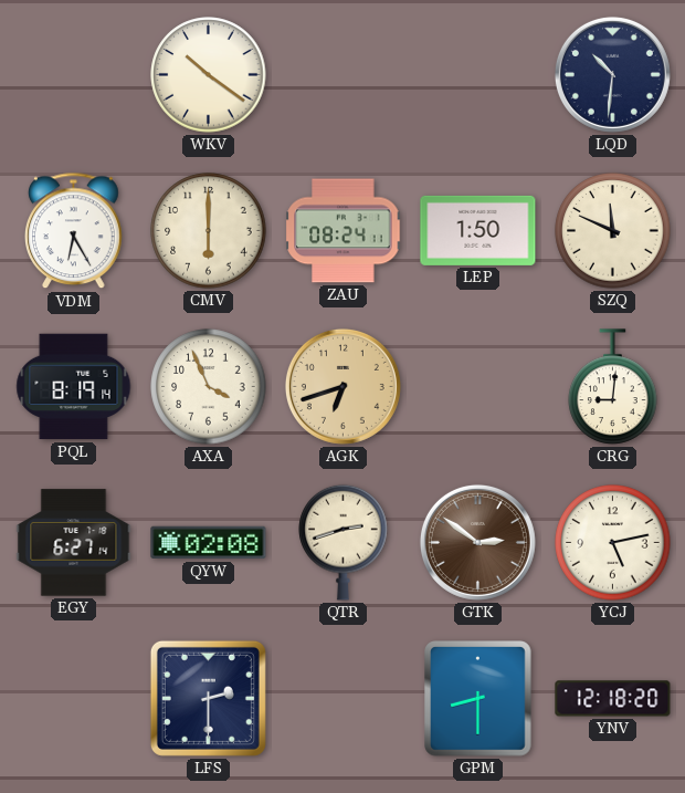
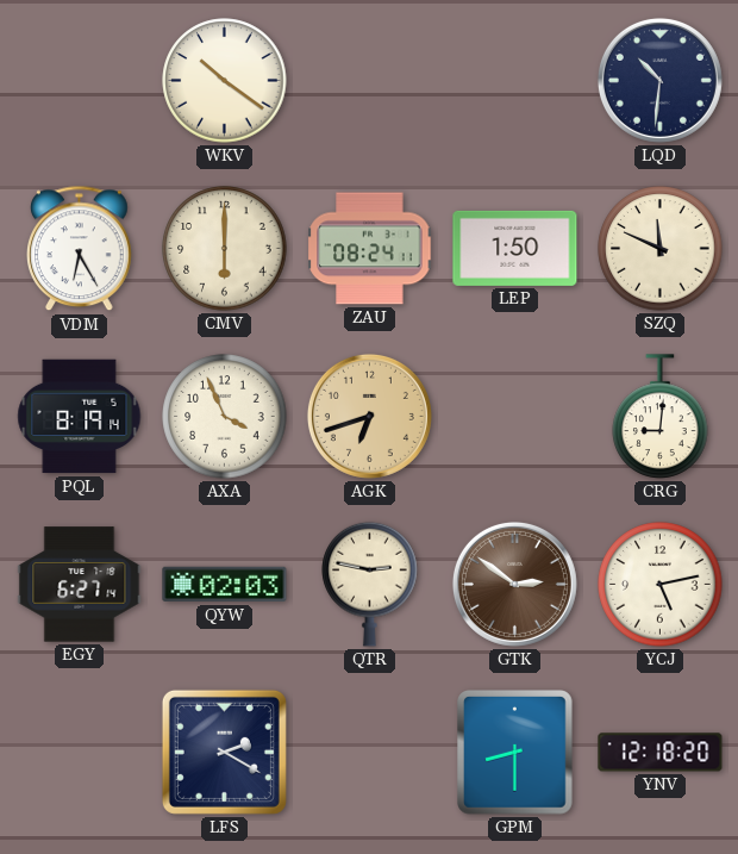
QYW: 02:08 -> 02:03
QTR: 2:42 -> 2:47
LFS: 2:30 -> 2:20
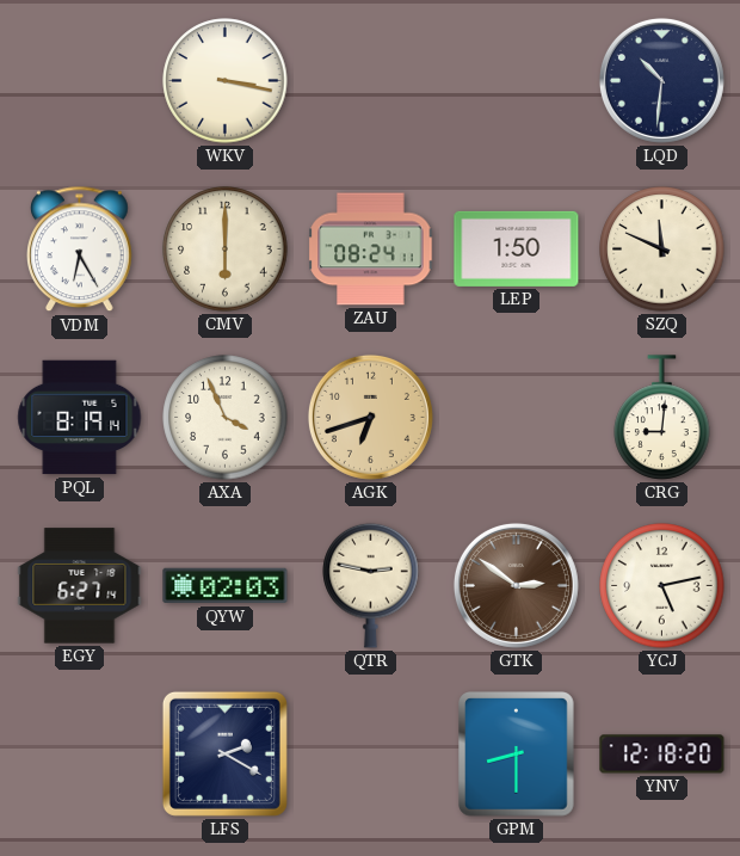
WKV: 10:21 -> 3:17
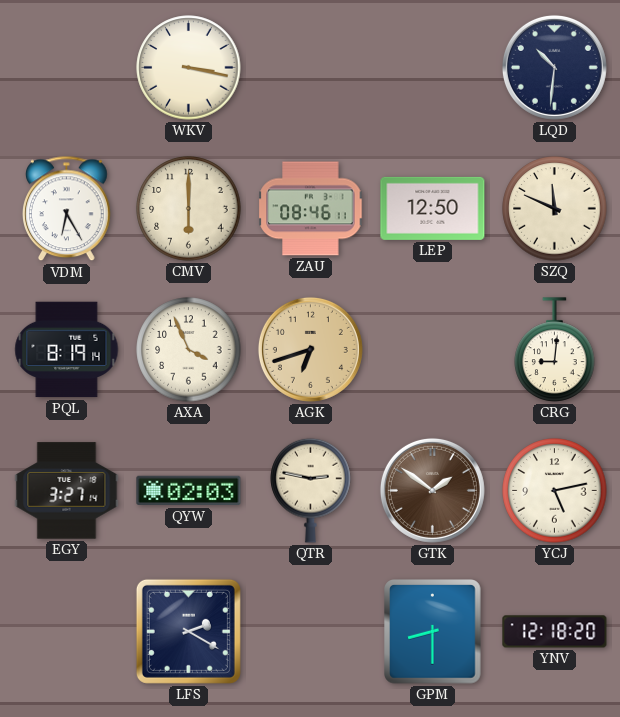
ZAU: 08:24 -> 08:46
LEP: 1:50 -> 12:50
EGY: 6:27 -> 3:27
GTK: 2:51 -> 1:51
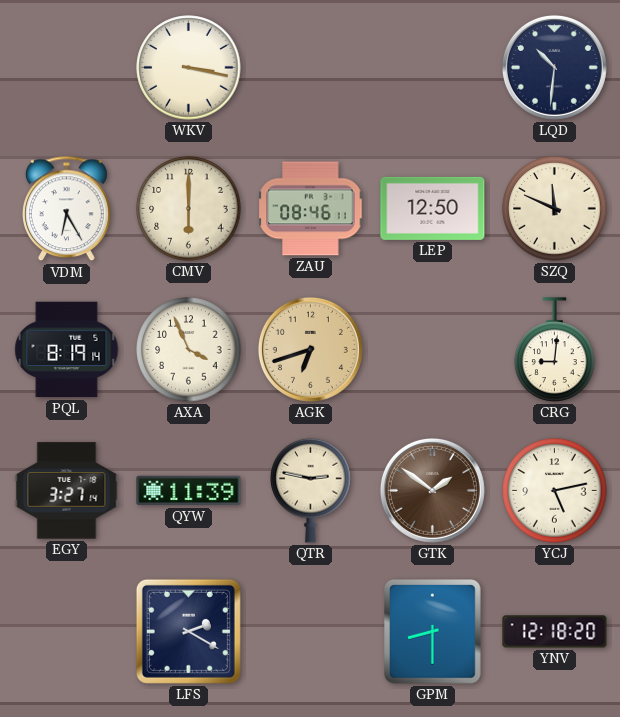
QYW: 02:03 -> 11:39
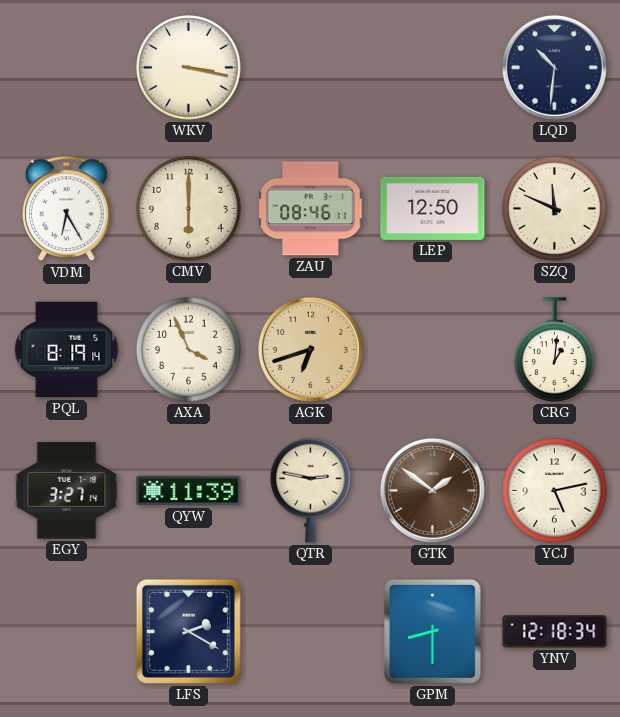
CRG: 9:01 -> 1:01
YNV: 12:18:20 -> 12:18:34
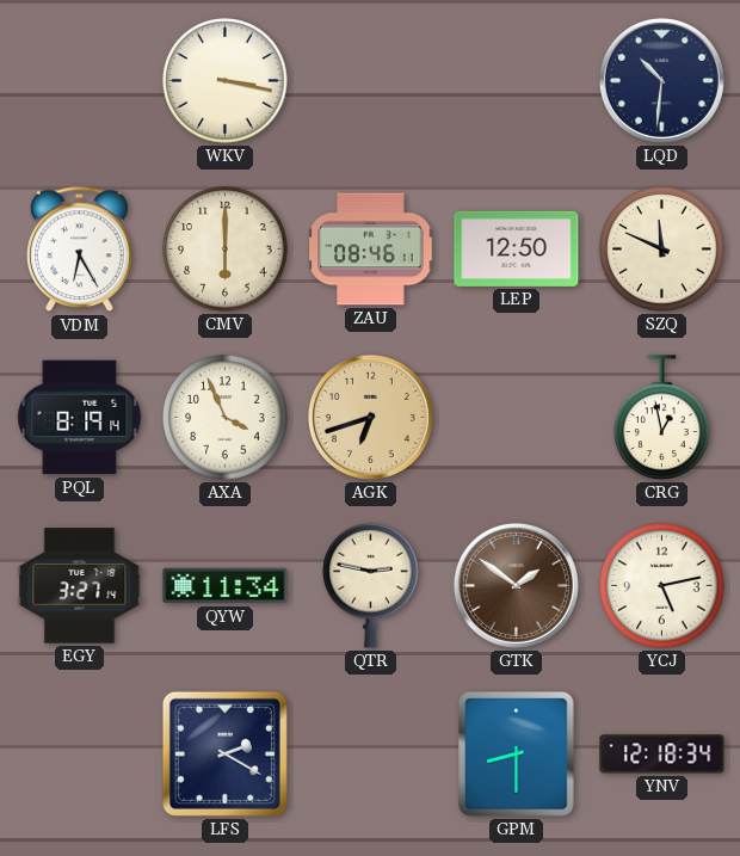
CRG: 1:01 -> 12:58
QYW: 11:39 -> 11:34
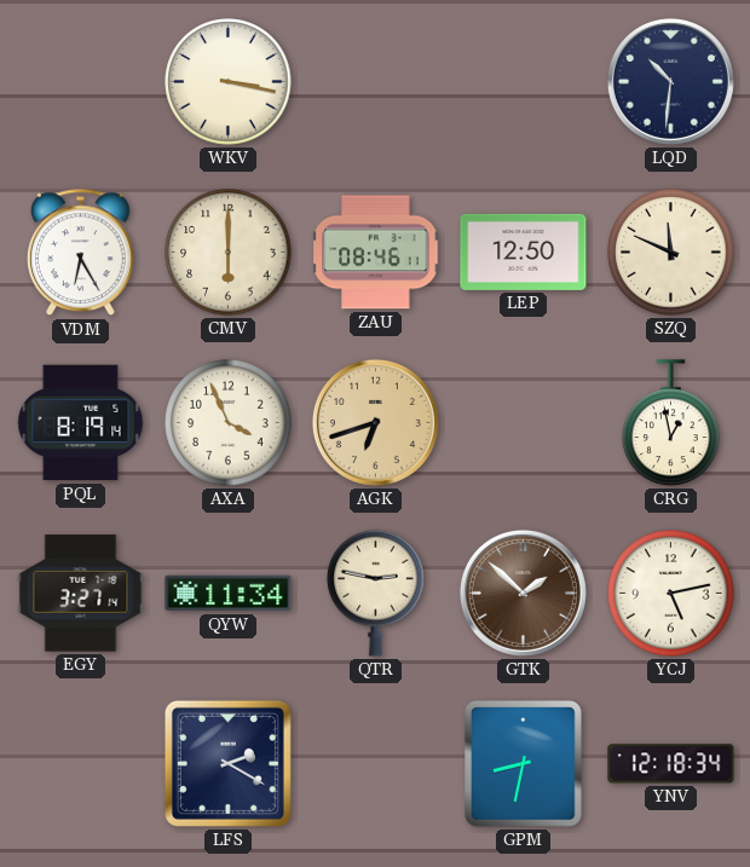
GTK: 1:51 -> 1:52
GPM: 8:30 -> 8:32
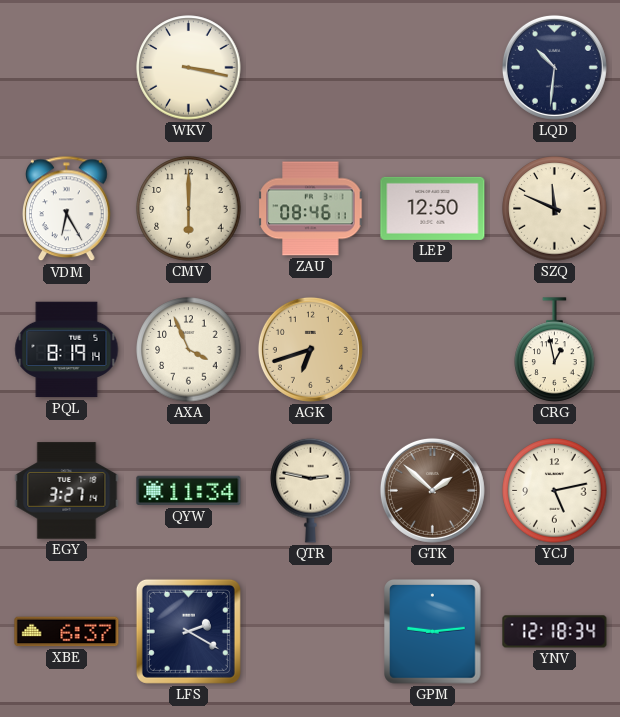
XBE: none -> 6:37
GPM: 8:32 -> 9:14
